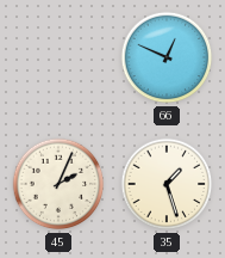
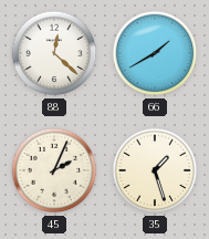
88: none -> 12:22
66: 12:49 -> 1:40
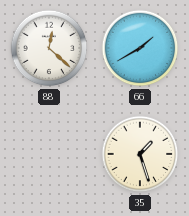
45: 2:04 -> none
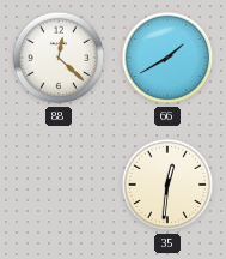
35: 1:27 -> 12:31
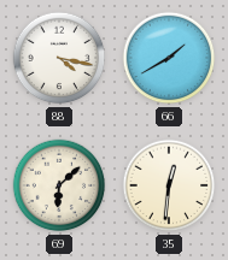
88: 12:22 -> 4:17
69: none -> 6:08
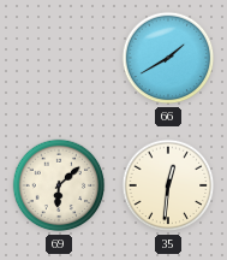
88: 4:17 -> none
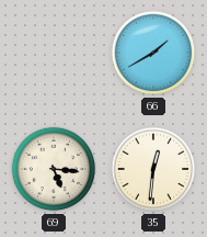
69: 6:08 -> 5:16
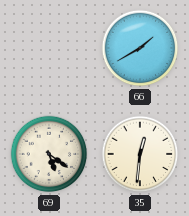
69: 5:16 -> 5:21
